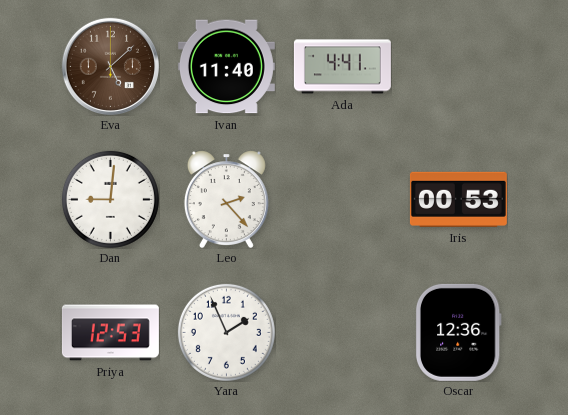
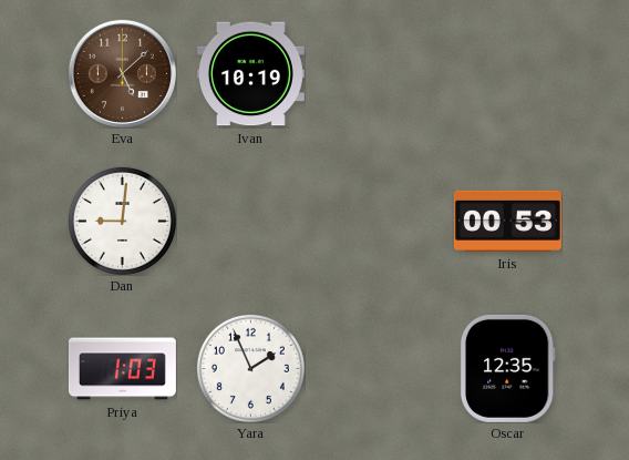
Ivan: 11:40 -> 10:19
Ada: 4:41 -> none
Leo: 2:23 -> none
Priya: 12:53 -> 1:03
Oscar: 12:36 -> 12:35
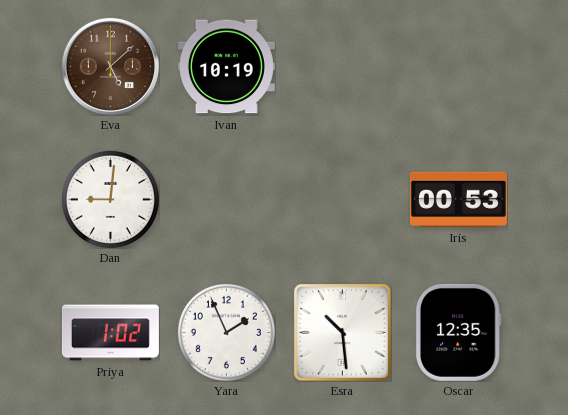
Priya: 1:03 -> 1:02
Esra: none -> 10:29
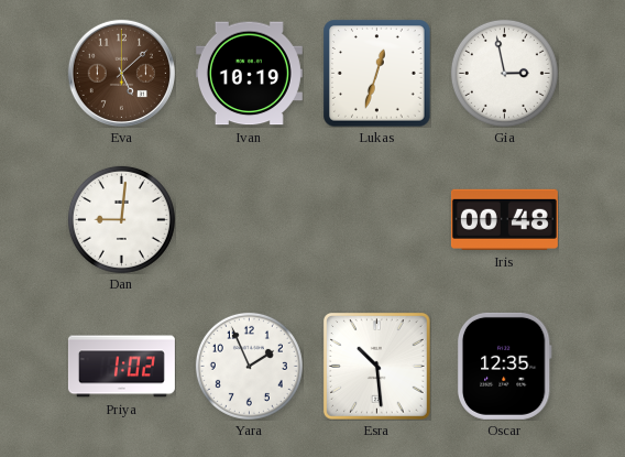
Lukas: none -> 12:33
Gia: none -> 2:58
Iris: 00:53 -> 00:48
